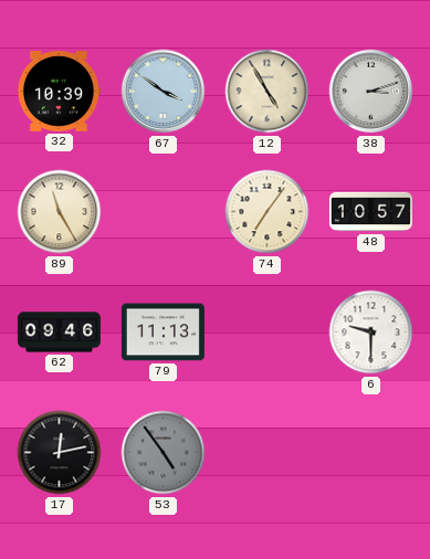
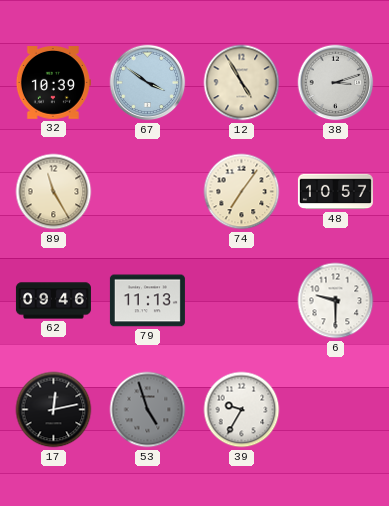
53: 4:54 -> 4:57
39: none -> 9:35
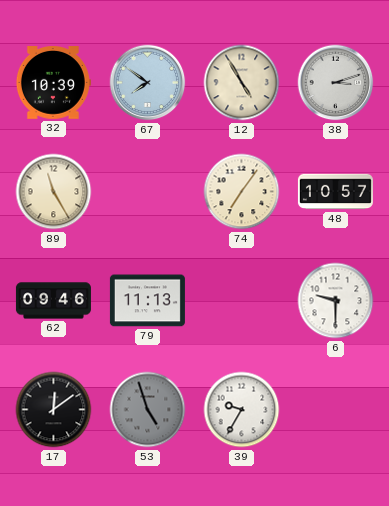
67: 3:51 -> 7:51
17: 12:13 -> 12:09
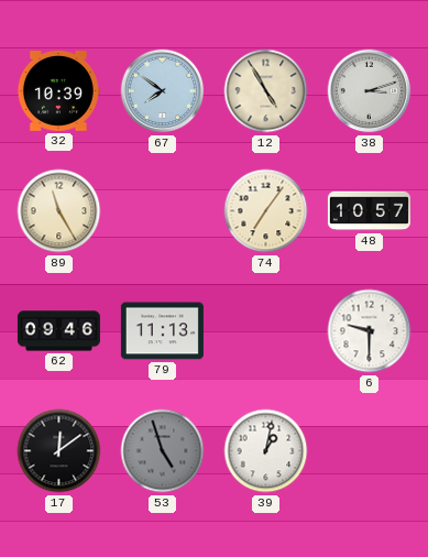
39: 9:35 -> 1:02
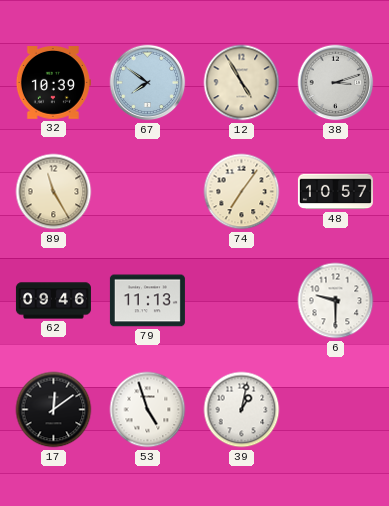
53 dial: grey -> white
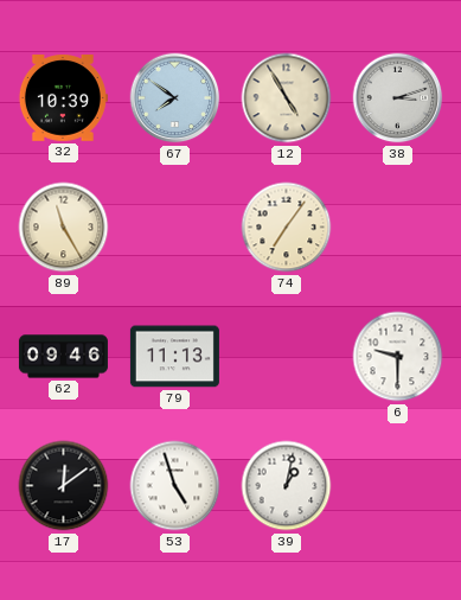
48: 10:57 -> none
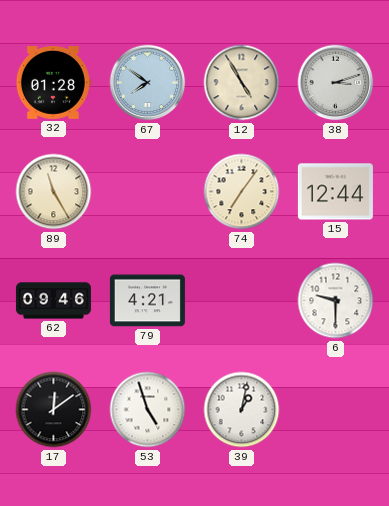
32: 10:39 -> 01:28
15: none -> 12:44
79: 11:13 -> 4:21
